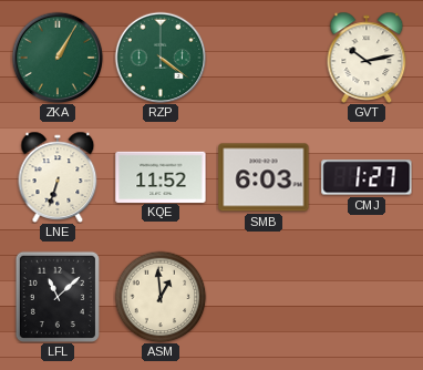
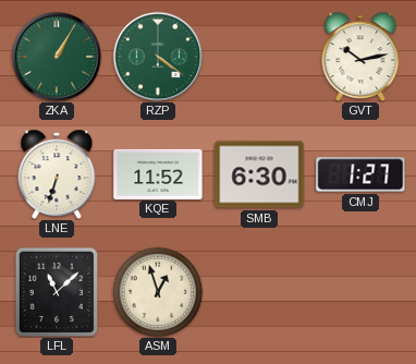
SMB: 6:03 -> 6:30
ASM: 12:59 -> 12:57
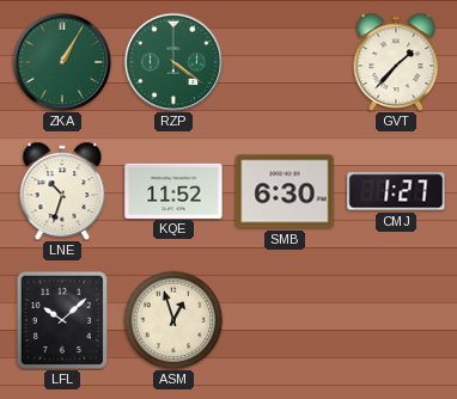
GVT: 10:13 -> 1:37
LNE: 6:33 -> 10:33
LFL: 11:08 -> 10:08
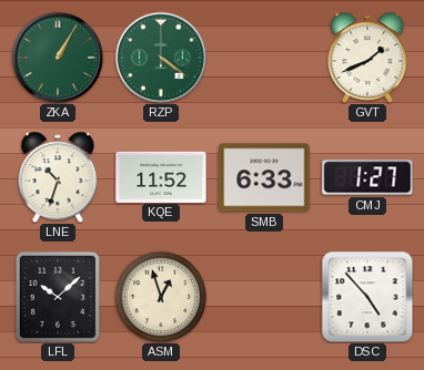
GVT: 1:37 -> 1:41
SMB: 6:30 -> 6:33
DSC: none -> 4:53
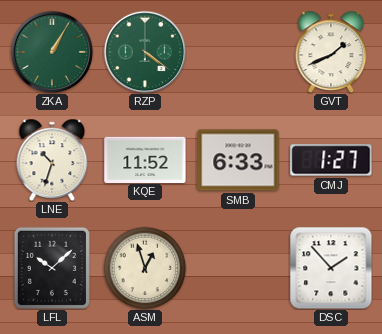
DSC: 4:53 -> 1:53
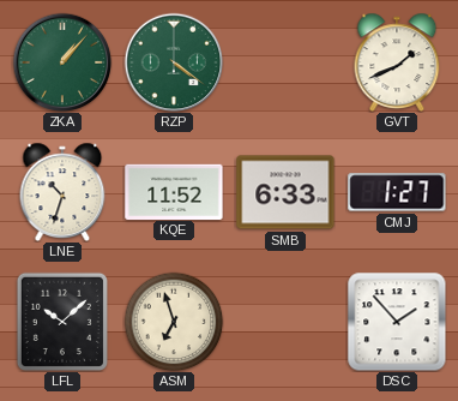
ZKA: 1:05 -> 1:07
ASM: 12:57 -> 6:57
